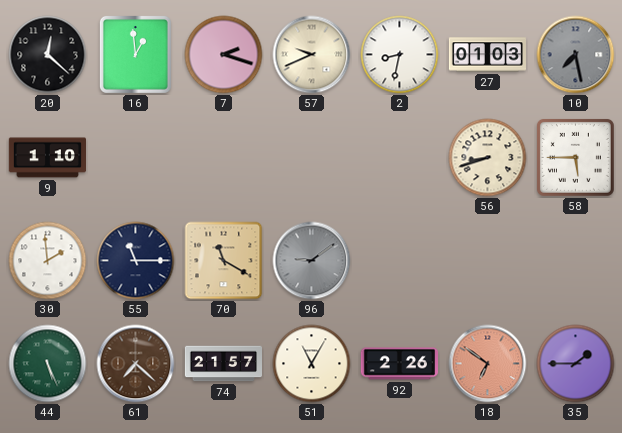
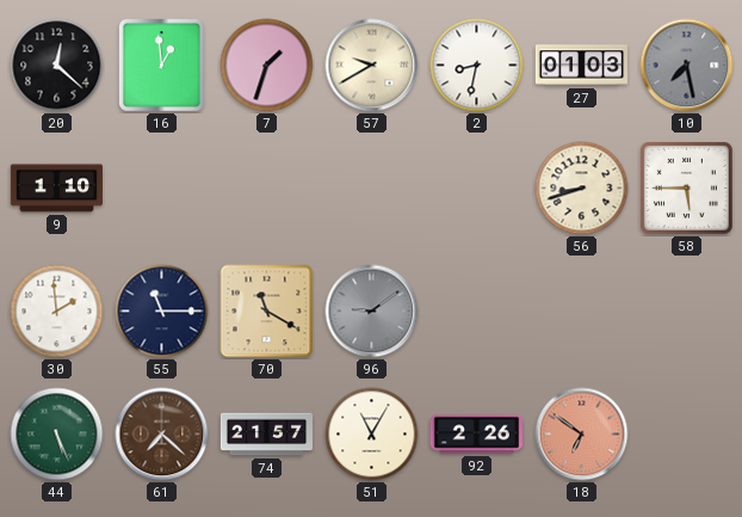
7: 2:18 -> 1:33
57: 9:41 -> 9:40
35: 1:45 -> none
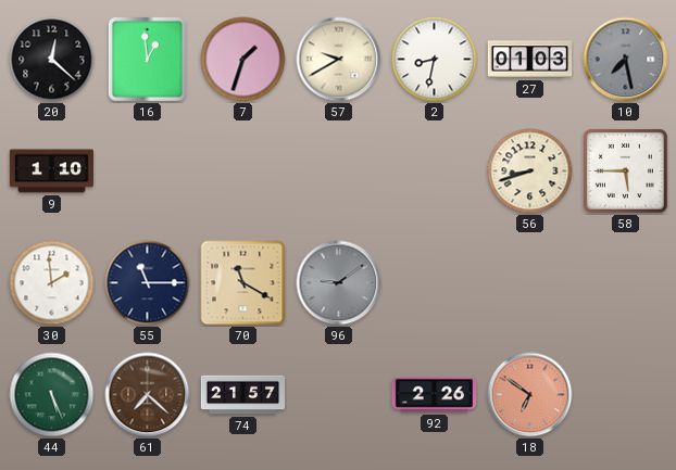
51: 11:05 -> none
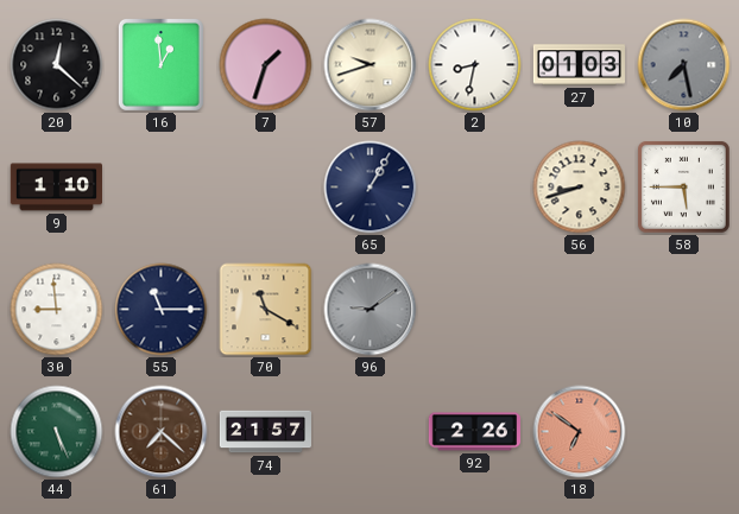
57: 9:40 -> 9:42
65: none -> 1:05
30: 1:59 -> 8:59
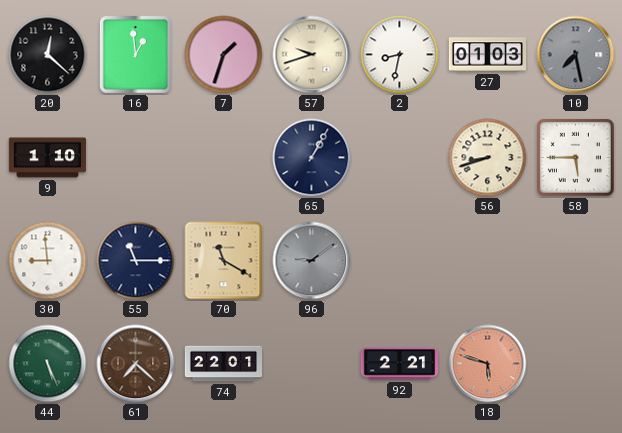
74: 21:57 -> 22:01
92: 2:26 -> 2:21
18: 6:51 -> 5:48
